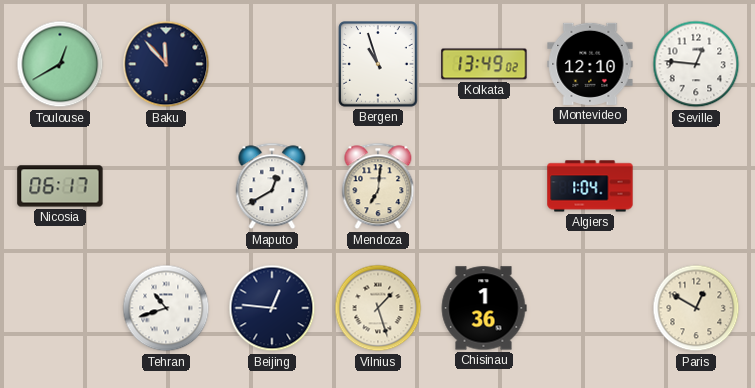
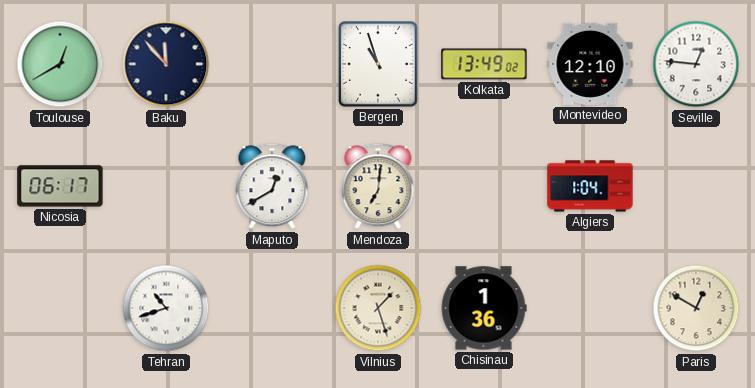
Beijing: 12:46 -> none
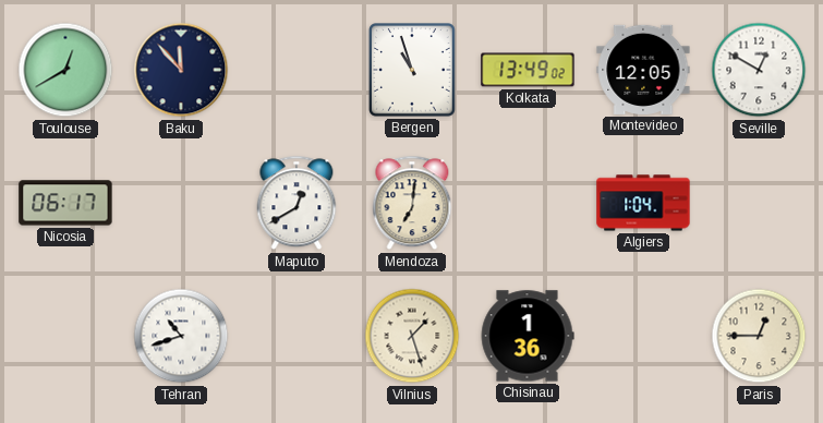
Montevideo: 12:10 -> 12:05
Seville: 12:46 -> 12:50
Paris: 12:50 -> 12:45
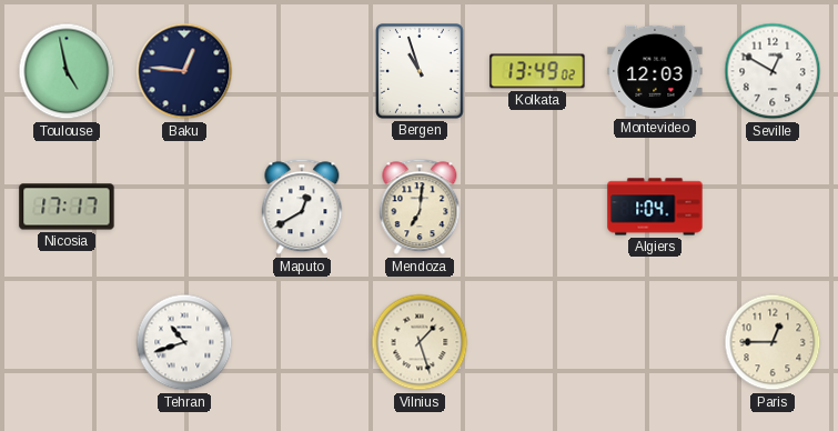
Toulouse: 12:40 -> 4:58
Baku: 11:53 -> 12:46
Montevideo: 12:05 -> 12:03
Nicosia: 06:17 -> 17:17
Chisinau: 1:36 -> none
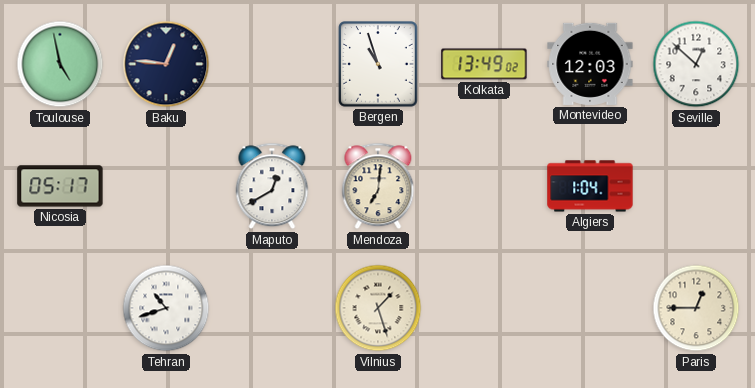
Seville: 12:50 -> 12:52
Nicosia: 17:17 -> 05:17
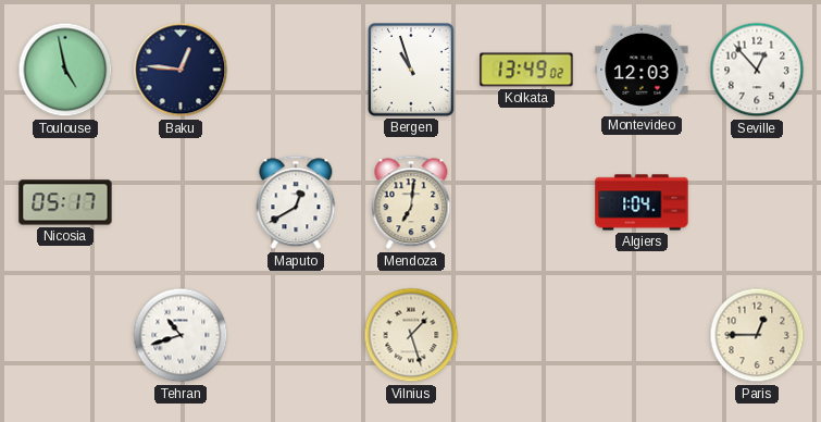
Seville: 12:52 -> 12:53
